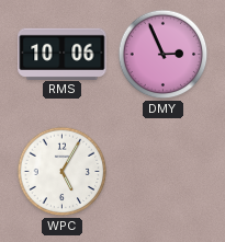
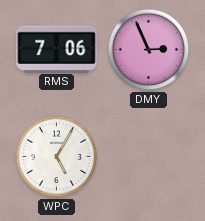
RMS: 10:06 -> 7:06
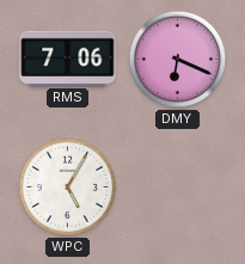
DMY: 2:56 -> 6:19
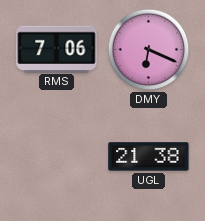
WPC: 5:05 -> none
UGL: none -> 21:38
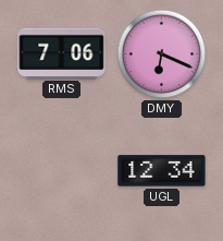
UGL: 21:38 -> 12:34
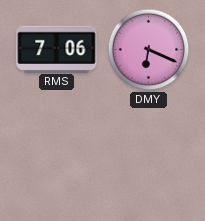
UGL: 12:34 -> none
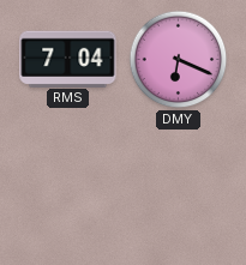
RMS: 7:06 -> 7:04
